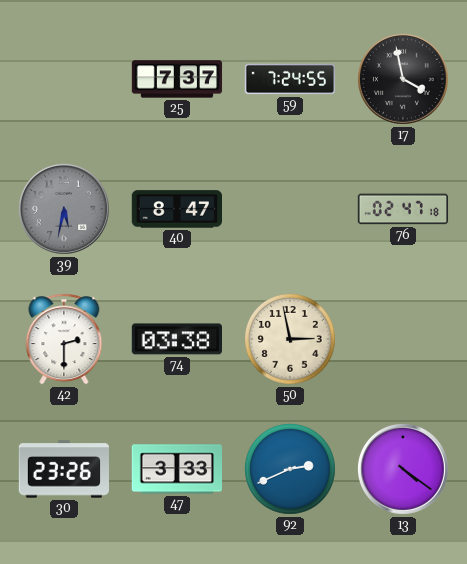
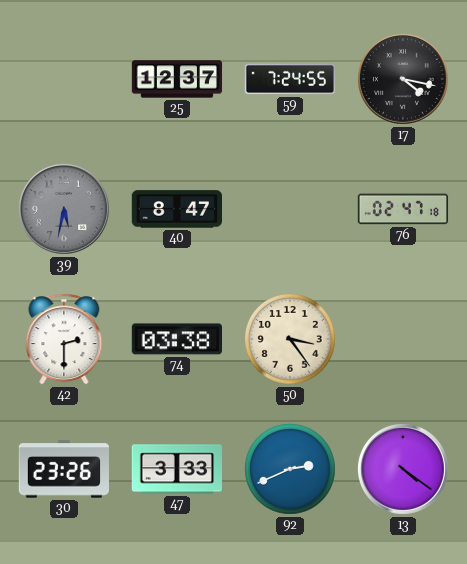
25: 7:37 -> 12:37
17: 3:58 -> 4:17
50: 2:58 -> 3:24
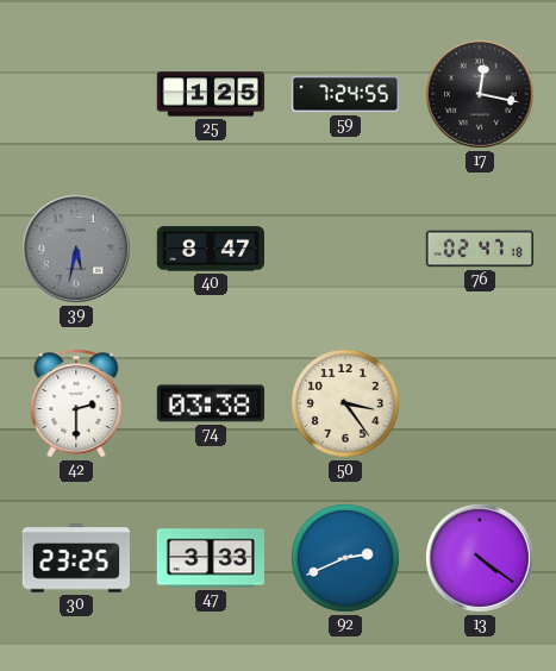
25: 12:37 -> 1:25
17: 4:17 -> 12:17
30: 23:26 -> 23:25
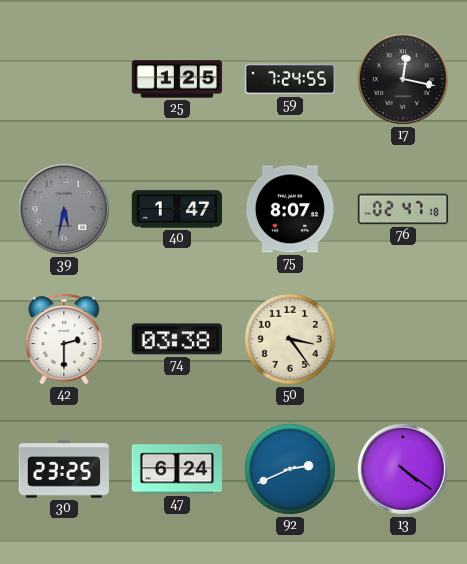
40: 8:47 -> 1:47
75: none -> 8:07
47: 3:33 -> 6:24
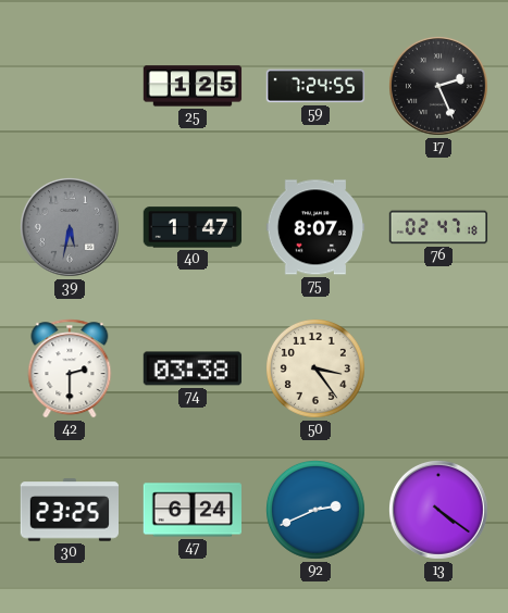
17: 12:17 -> 2:26
